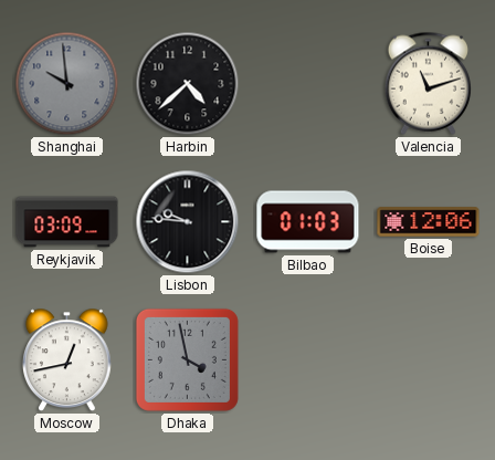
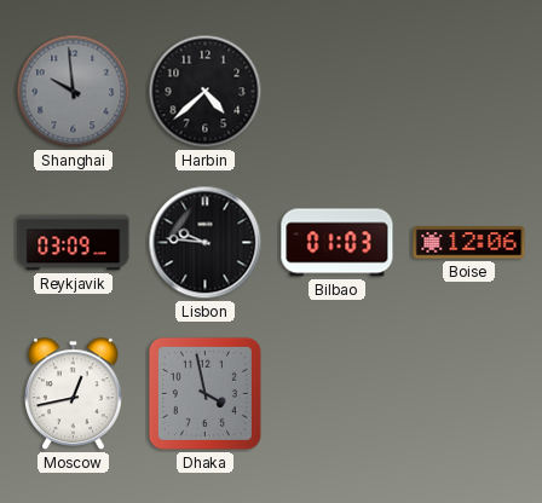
Valencia: 11:12 -> none
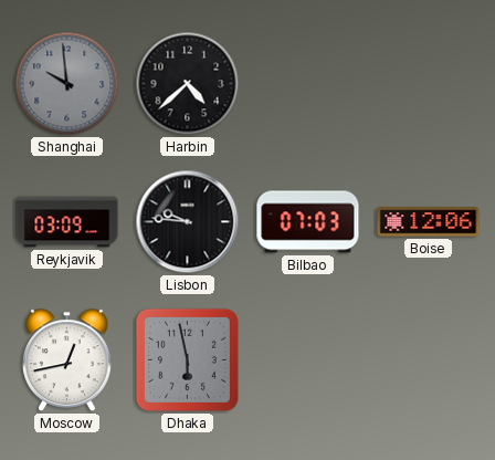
Bilbao: 01:03 -> 07:03
Dhaka: 3:58 -> 5:58
